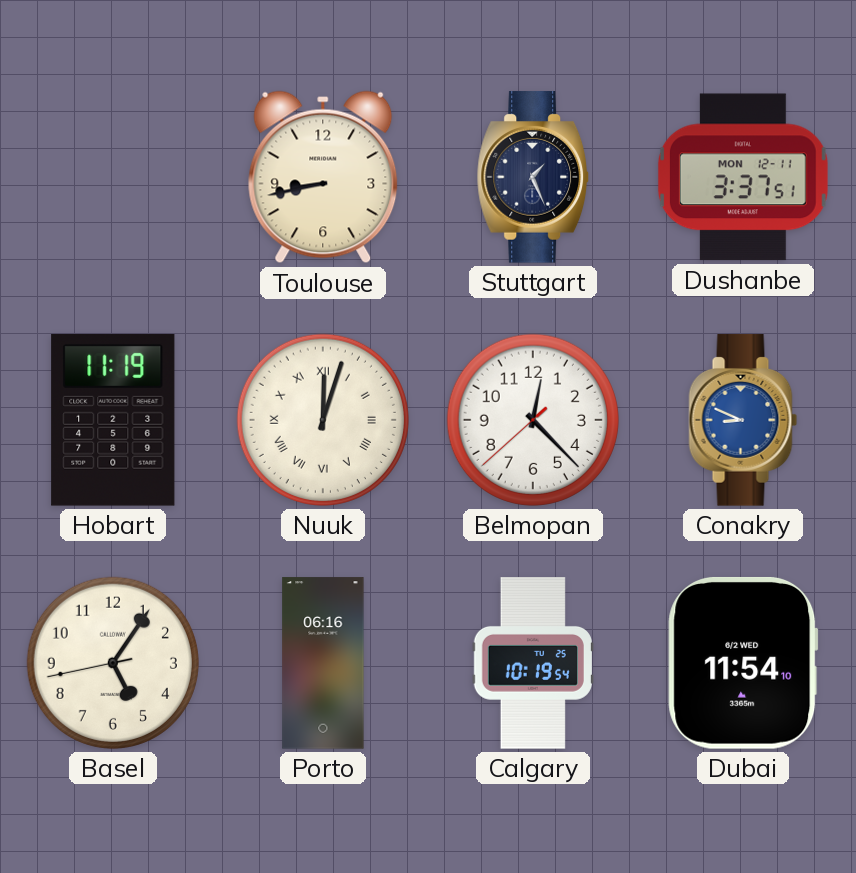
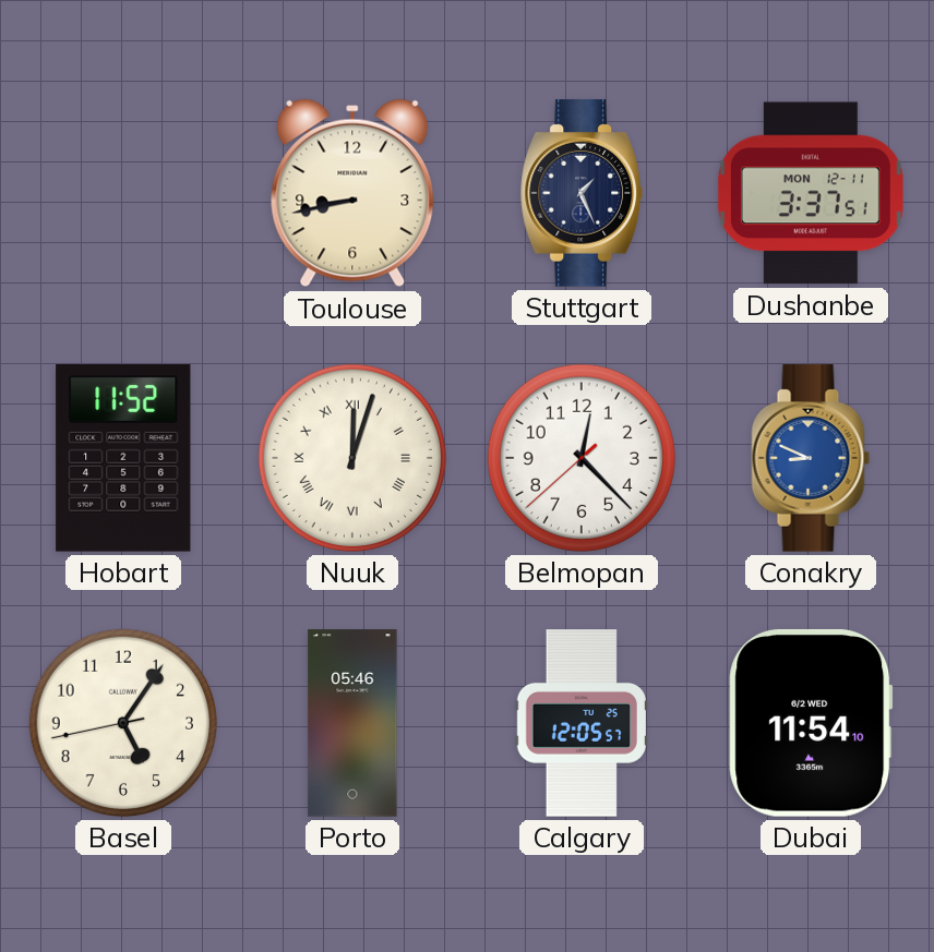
Hobart: 11:19 -> 11:52
Porto: 06:16 -> 05:46
Calgary: 10:19 -> 12:05
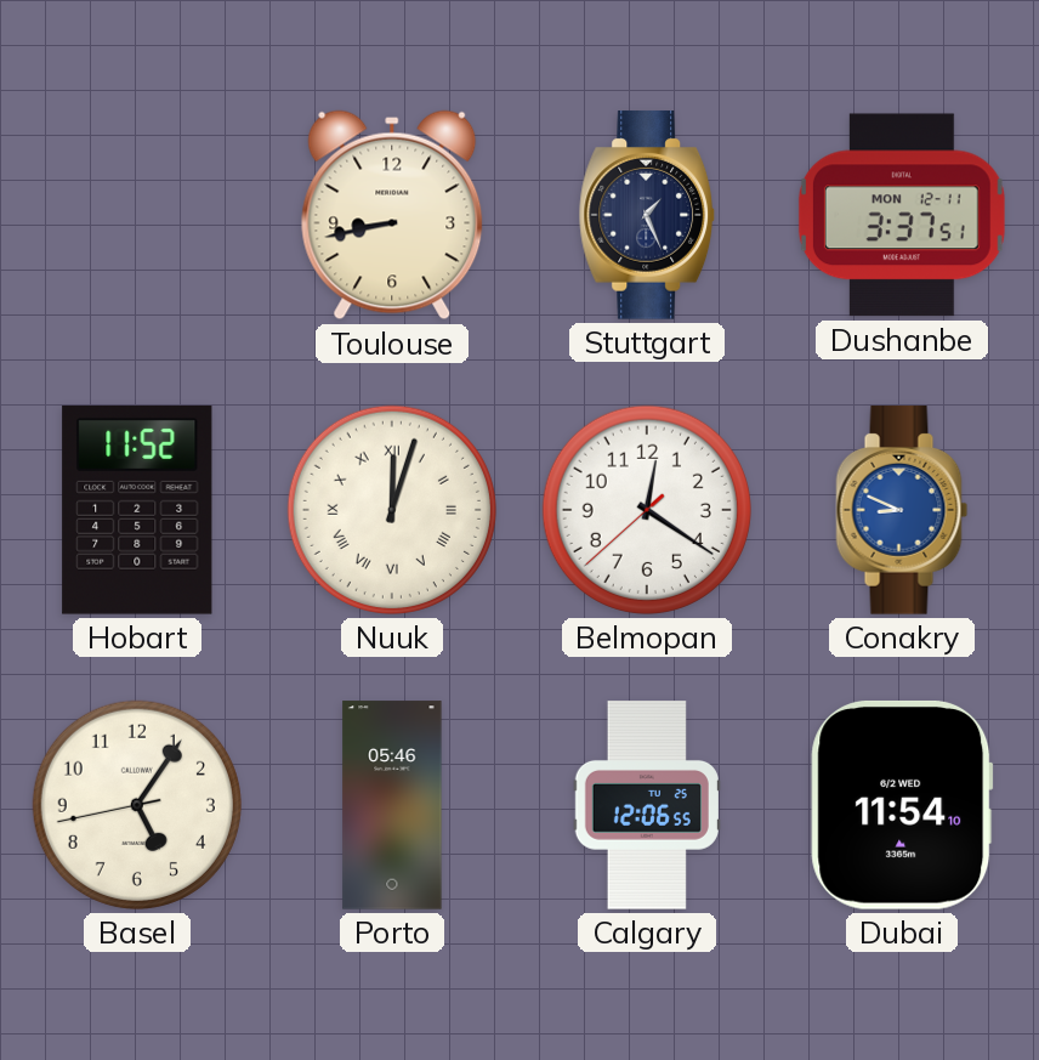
Belmopan: 12:22 -> 12:20
Calgary: 12:05 -> 12:06
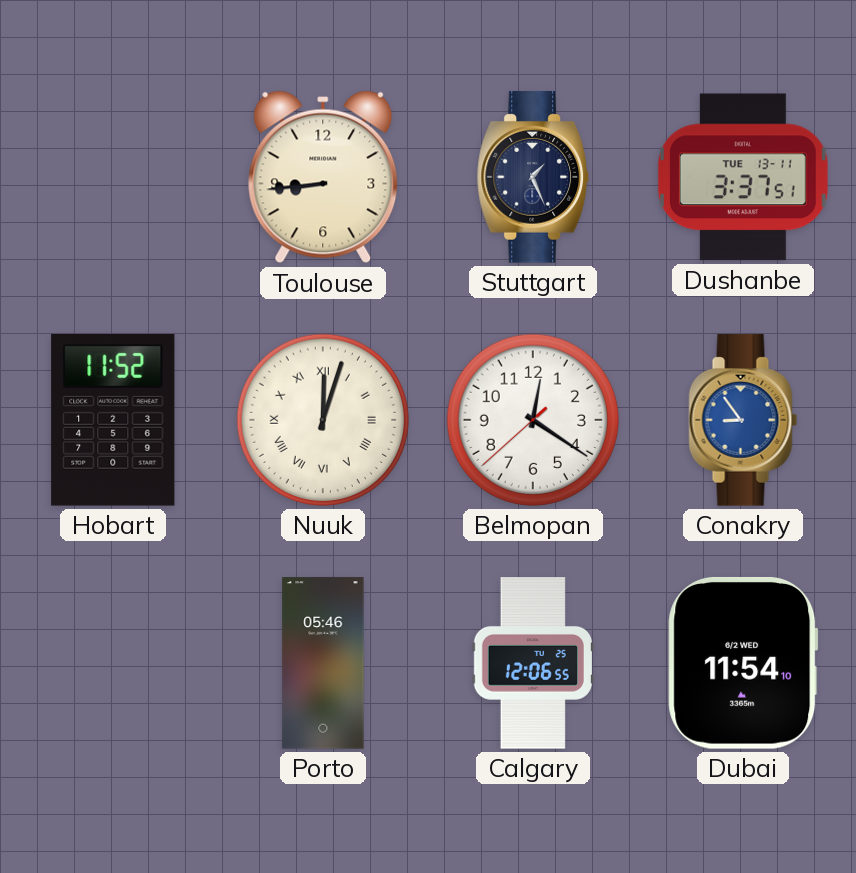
Toulouse: 8:43 -> 8:44
Dushanbe date: MON 12-11 -> TUE 13-11
Conakry: 8:49 -> 8:54
Basel: 5:05 -> none
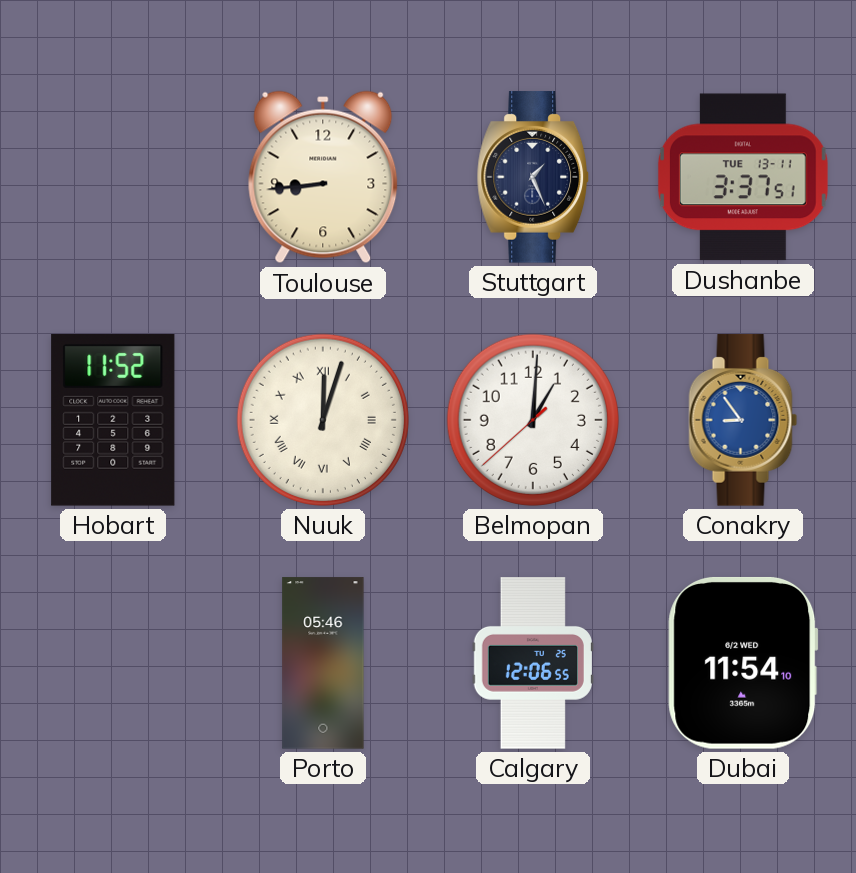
Belmopan: 12:20 -> 1:00
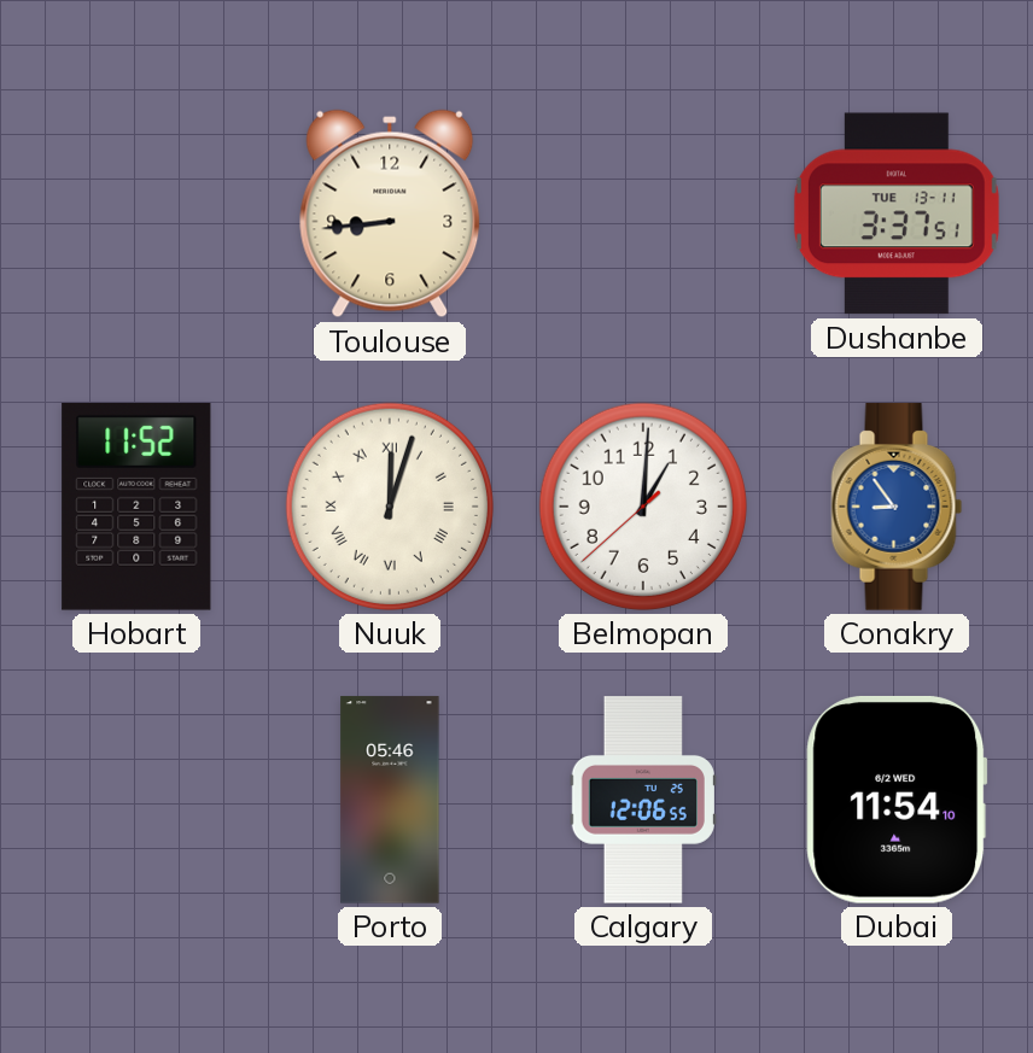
Stuttgart: 1:26 -> none
